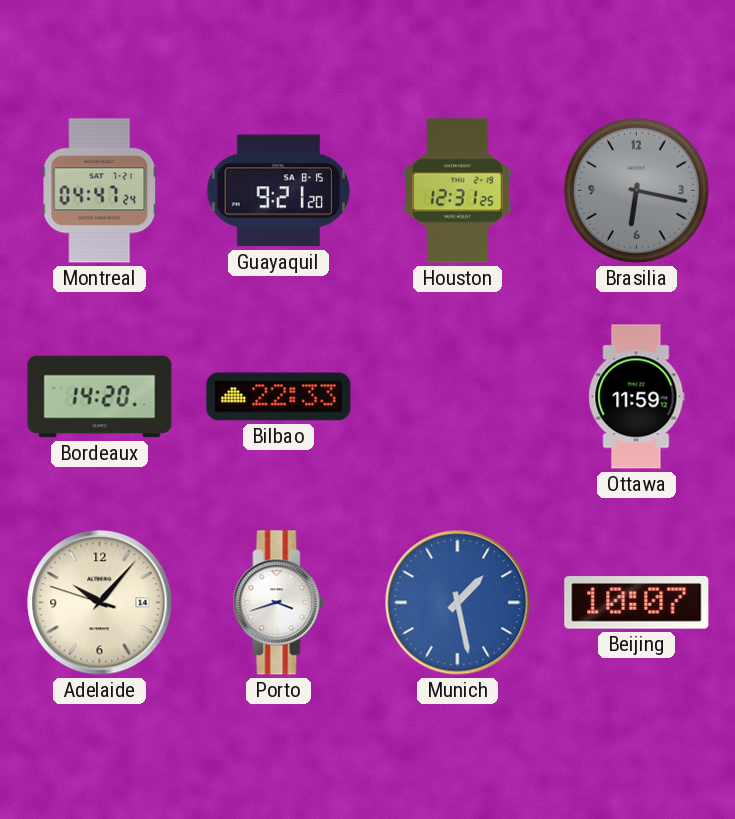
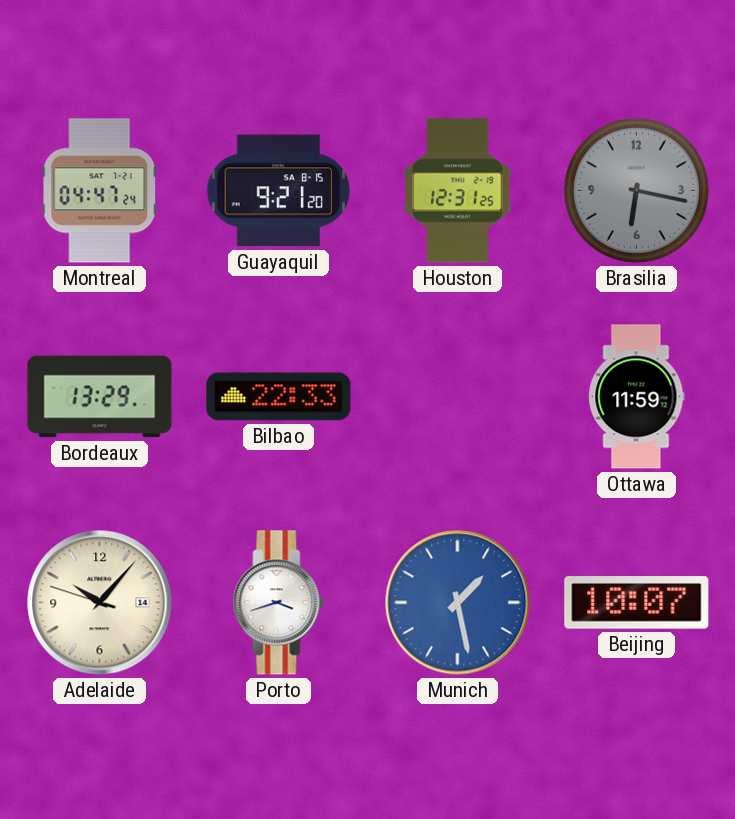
Bordeaux: 14:20 -> 13:29
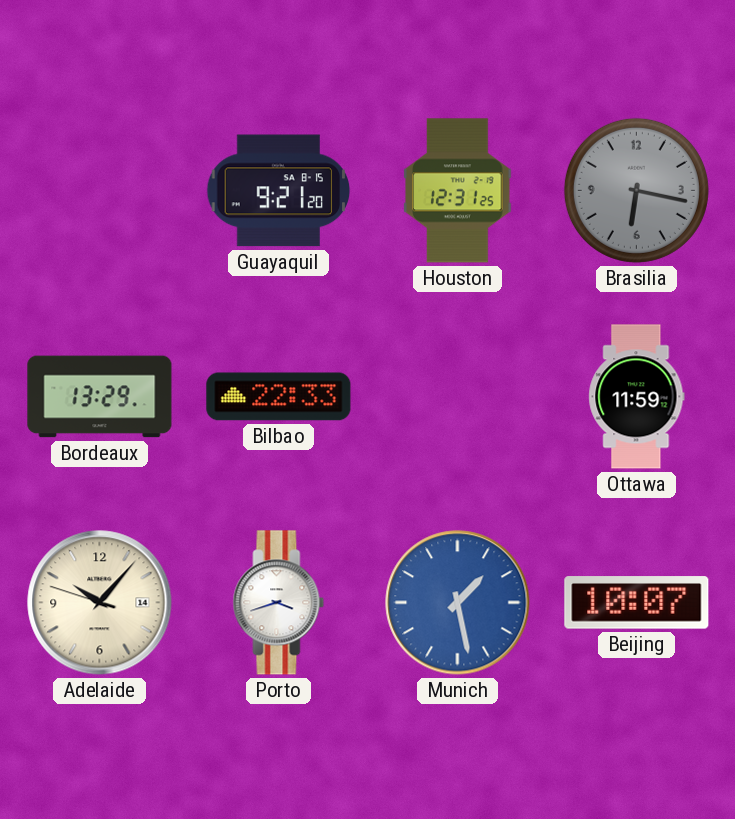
Montreal: 04:47 -> none
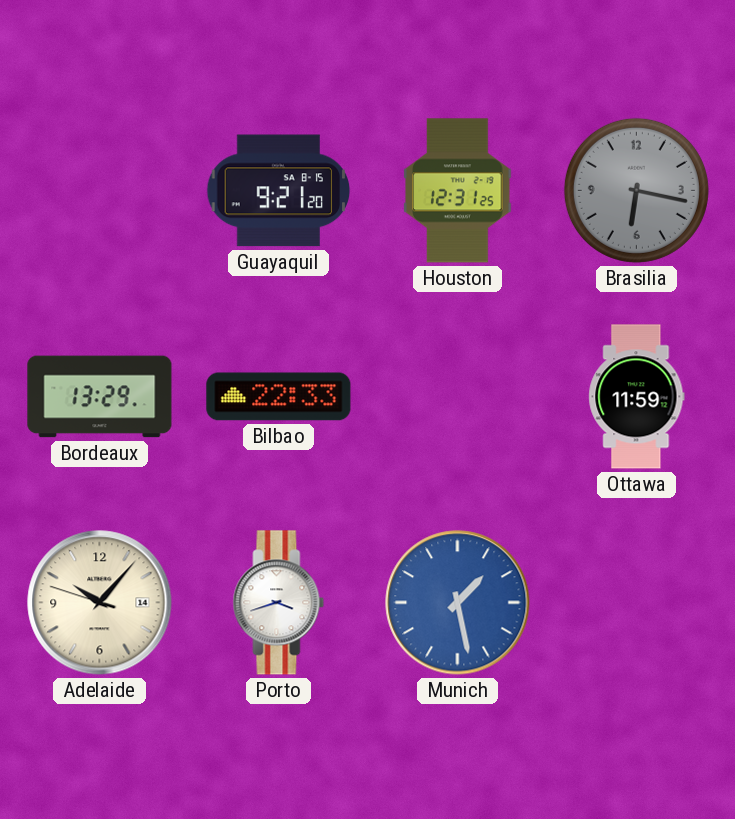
Beijing: 10:07 -> none
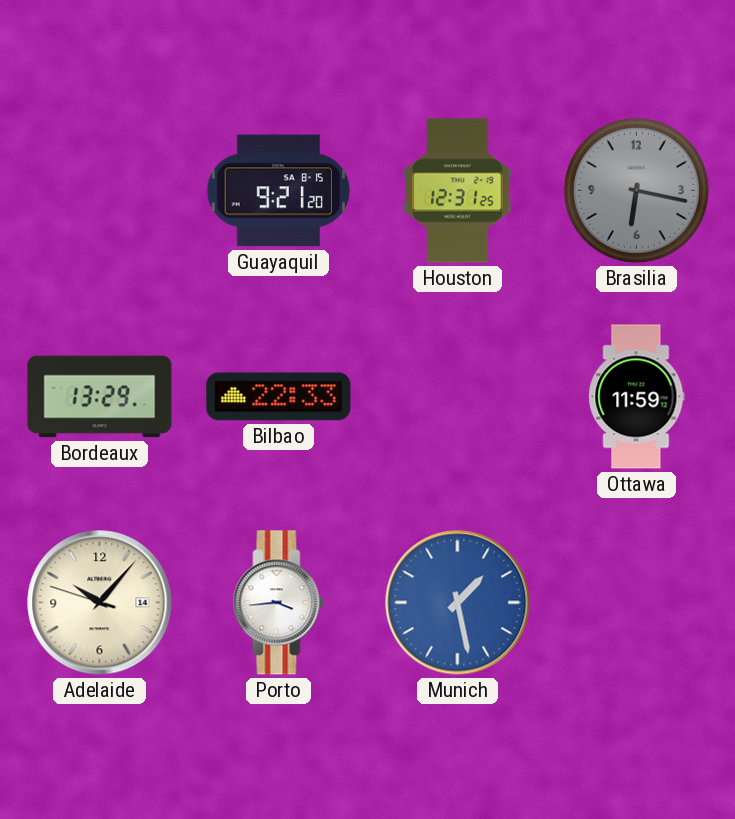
Porto: 3:42 -> 3:44
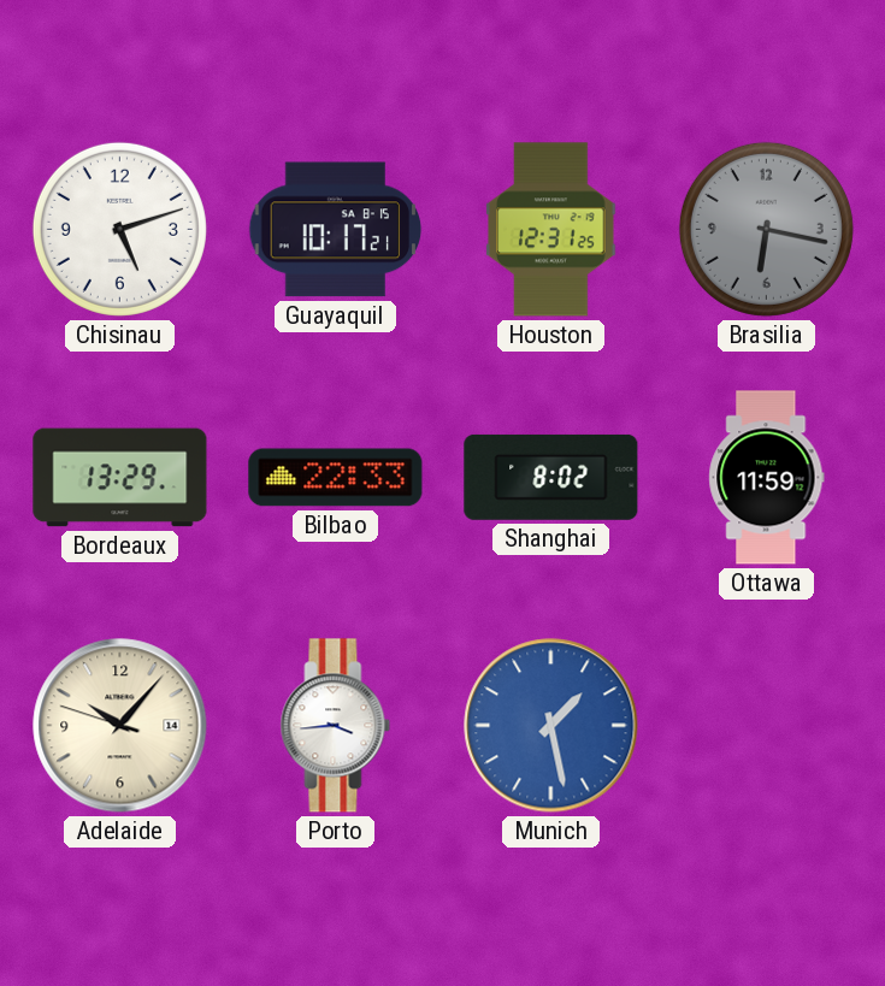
Chisinau: none -> 5:12
Guayaquil: 9:21 -> 10:17
Shanghai: none -> 8:02
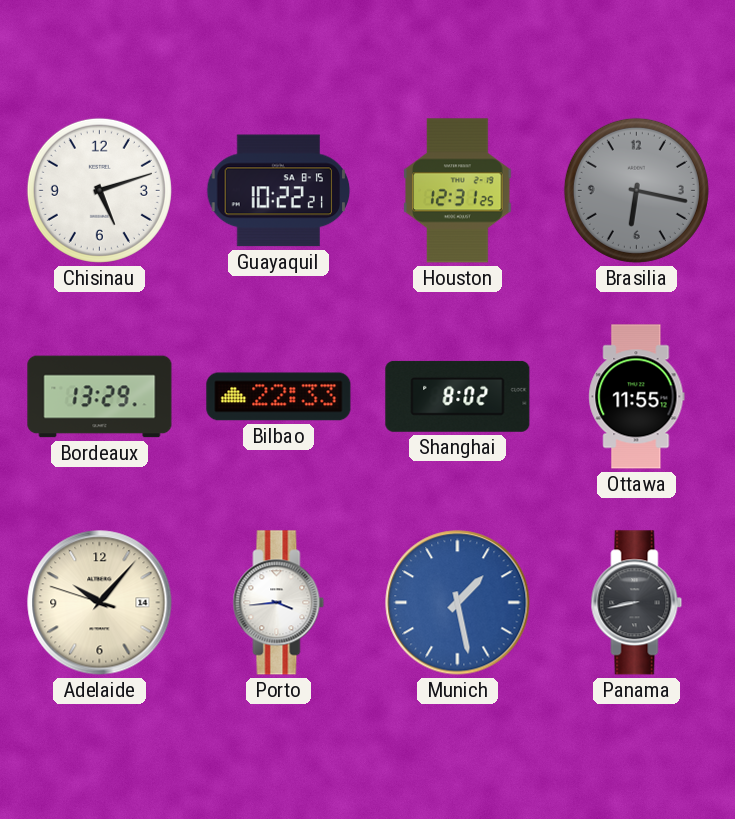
Guayaquil: 10:17 -> 10:22
Ottawa: 11:59 -> 11:55
Panama: none -> 8:43
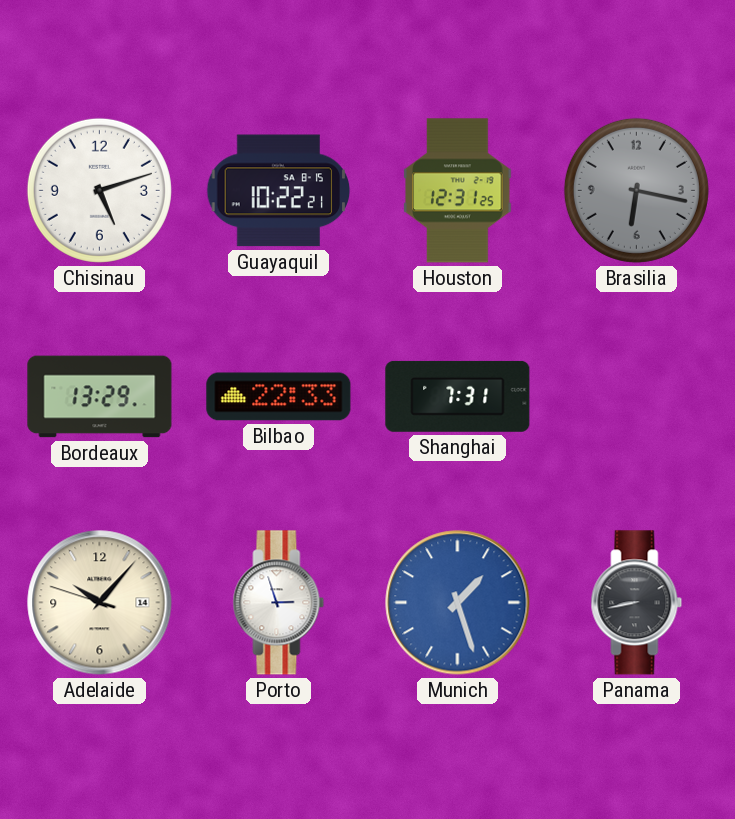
Shanghai: 8:02 -> 7:31
Ottawa: 11:55 -> none
Porto: 3:44 -> 2:57
Munich: 1:28 -> 1:27
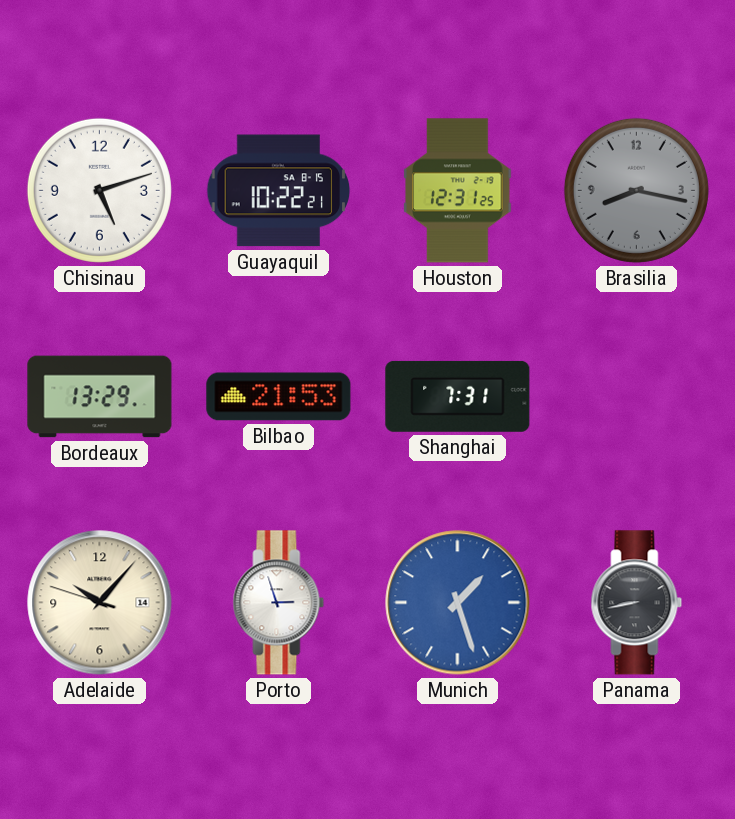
Brasilia: 6:17 -> 8:17
Bilbao: 22:33 -> 21:53
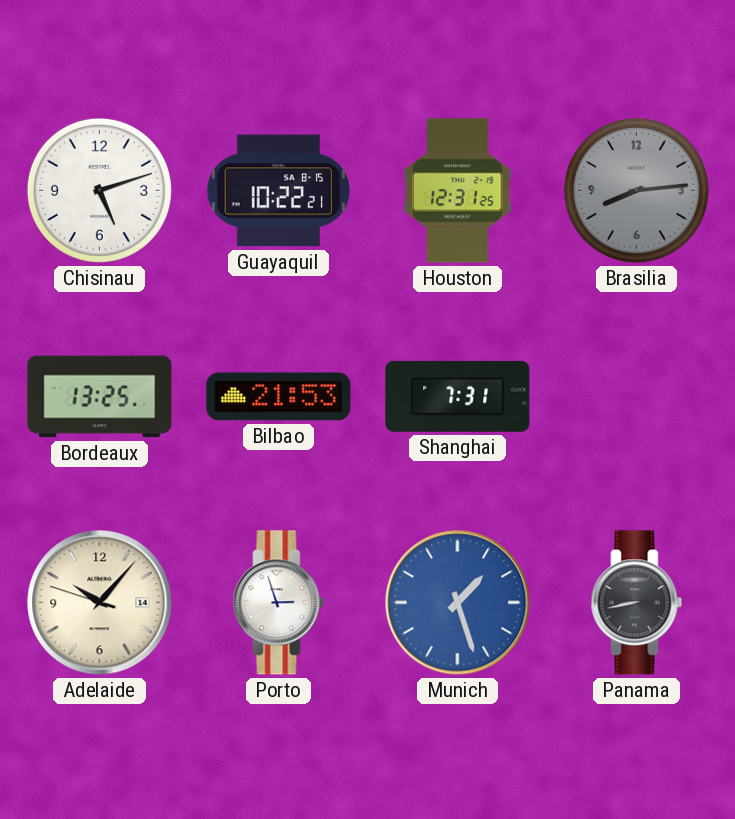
Brasilia: 8:17 -> 8:14
Bordeaux: 13:29 -> 13:25
